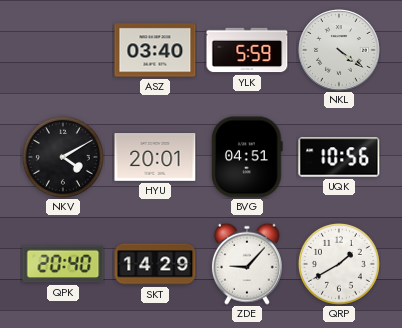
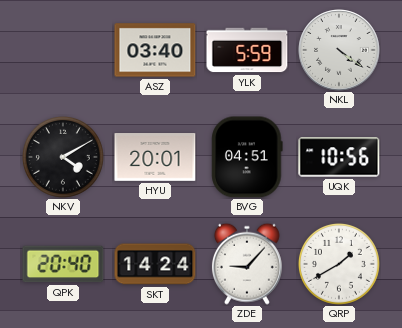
SKT: 14:29 -> 14:24
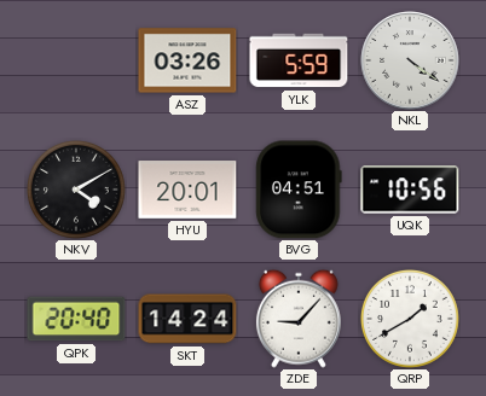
ASZ: 03:40 -> 03:26
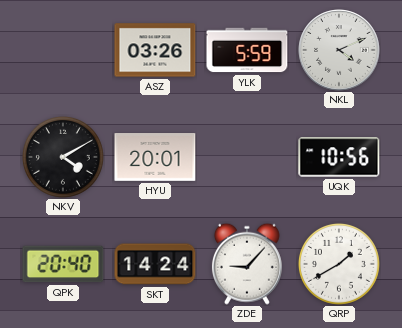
NKL: 4:21 -> 4:11
BVG: 04:51 -> none
